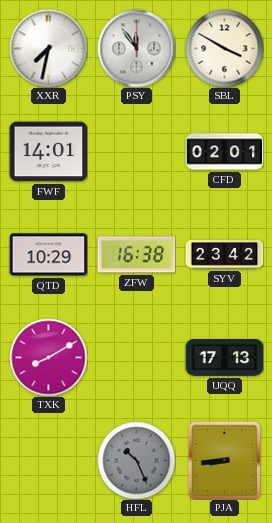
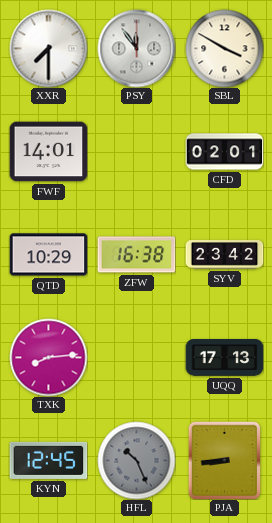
XXR: 7:32 -> 7:30
TXK: 8:10 -> 8:14
KYN: none -> 12:45
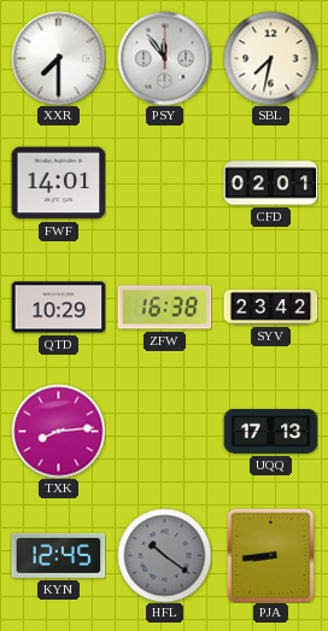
SBL: 3:50 -> 7:32
HFL: 10:26 -> 10:21
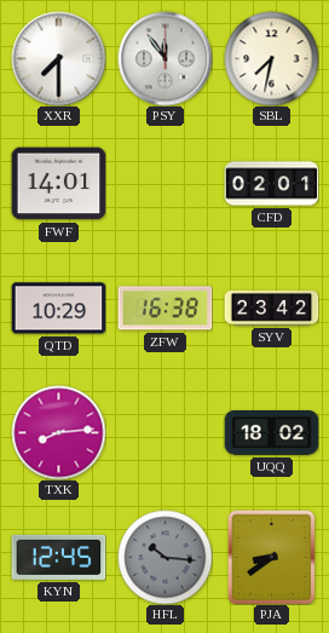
UQQ: 17:13 -> 18:02
HFL: 10:21 -> 10:16
PJA: 8:44 -> 8:39
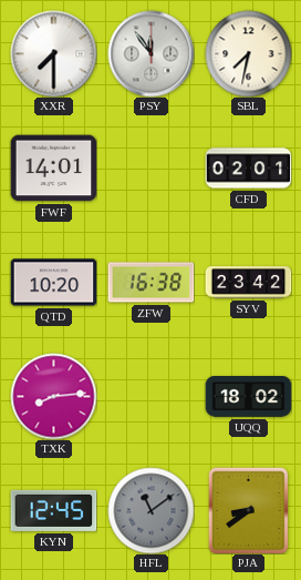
QTD: 10:29 -> 10:20
HFL: 10:16 -> 11:09
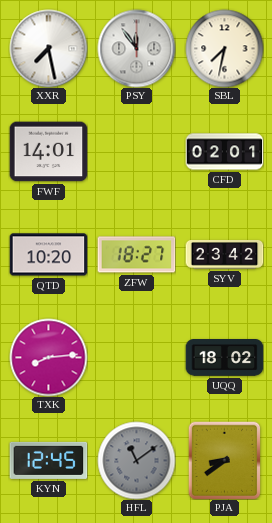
XXR: 7:30 -> 7:28
ZFW: 16:38 -> 18:27
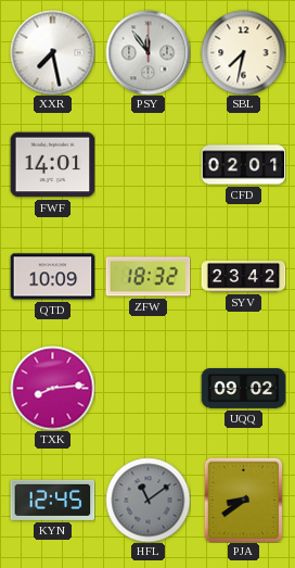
QTD: 10:20 -> 10:09
ZFW: 18:27 -> 18:32
UQQ: 18:02 -> 09:02
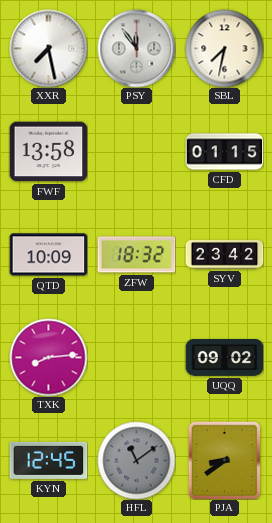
FWF: 14:01 -> 13:58
CFD: 02:01 -> 01:15
